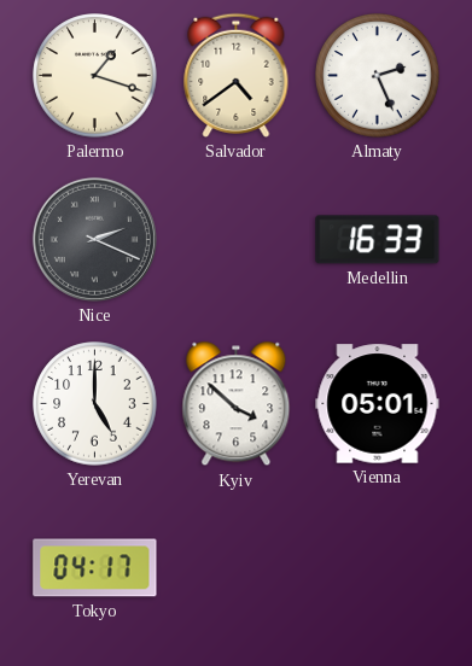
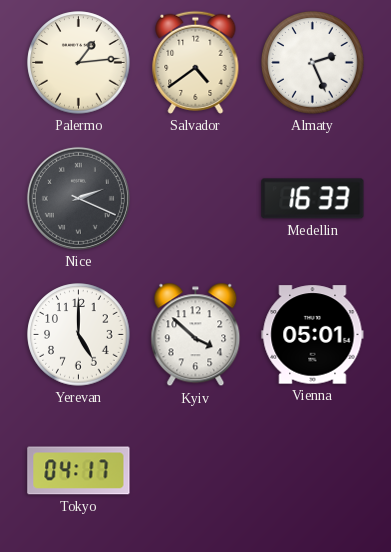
Palermo: 1:18 -> 1:14
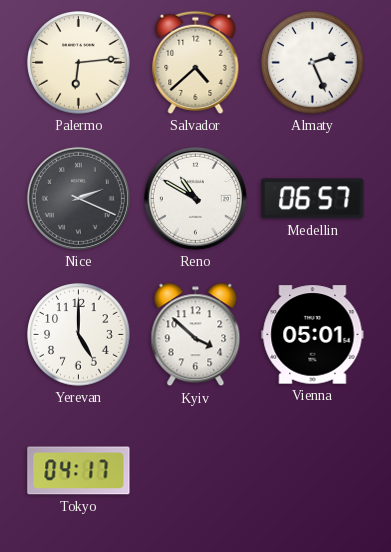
Palermo: 1:14 -> 6:14
Salvador: 4:39 -> 4:38
Reno: none -> 10:50
Medellin: 16:33 -> 06:57
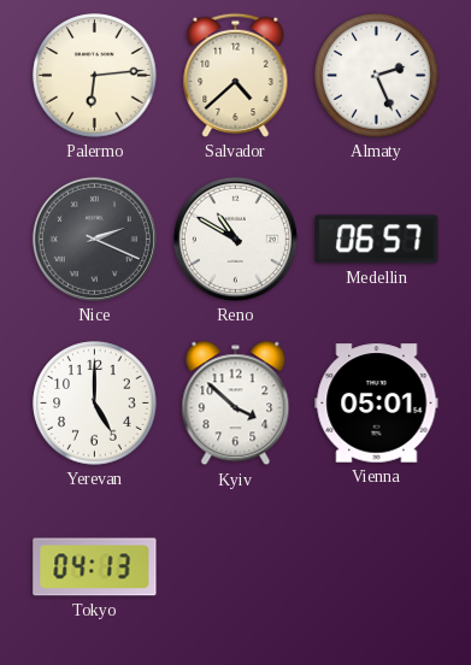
Tokyo: 04:17 -> 04:13
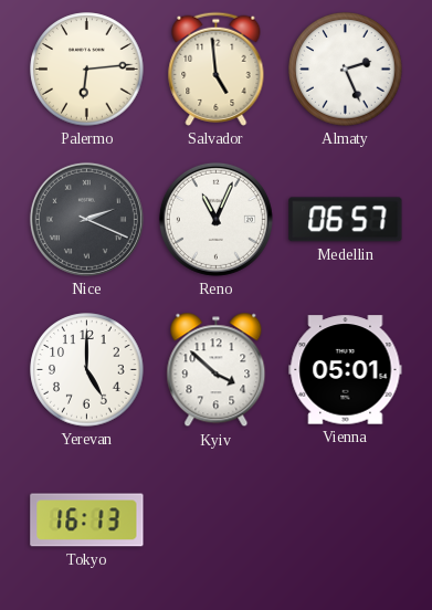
Salvador: 4:38 -> 4:59
Reno: 10:50 -> 11:04
Tokyo: 04:13 -> 16:13
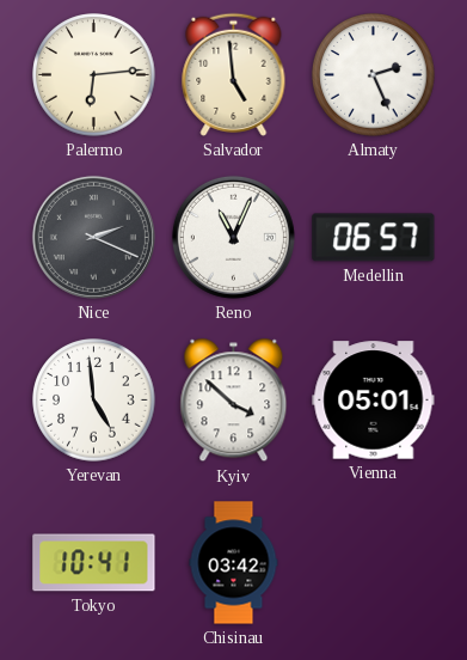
Yerevan: 5:00 -> 4:59
Tokyo: 16:13 -> 10:41
Chisinau: none -> 03:42
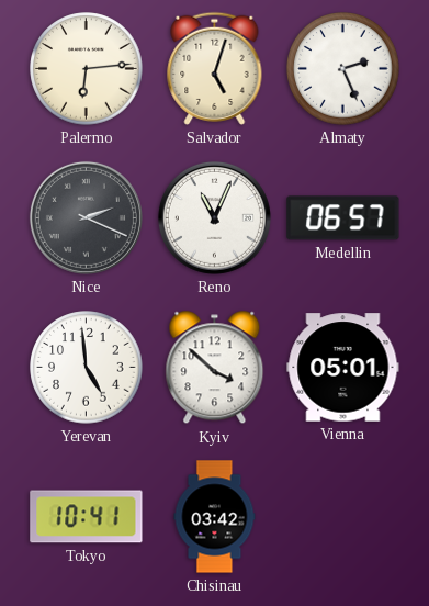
Salvador: 4:59 -> 5:03
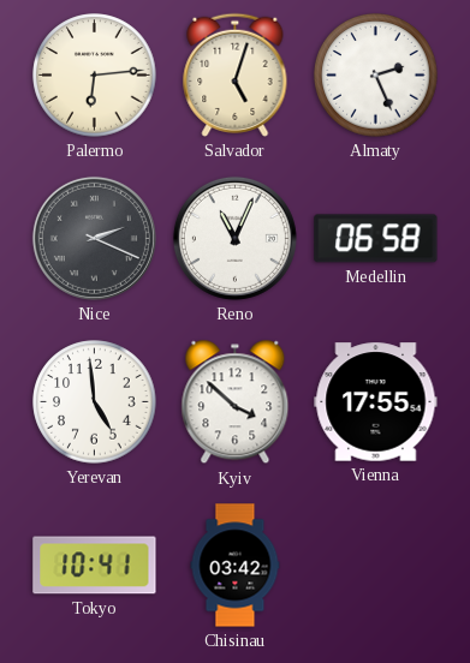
Medellin: 06:57 -> 06:58
Vienna: 05:01 -> 17:55
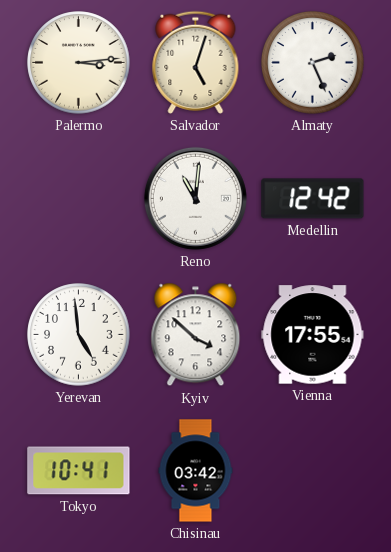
Palermo: 6:14 -> 3:14
Nice: 2:19 -> none
Reno: 11:04 -> 11:01
Medellin: 06:58 -> 12:42
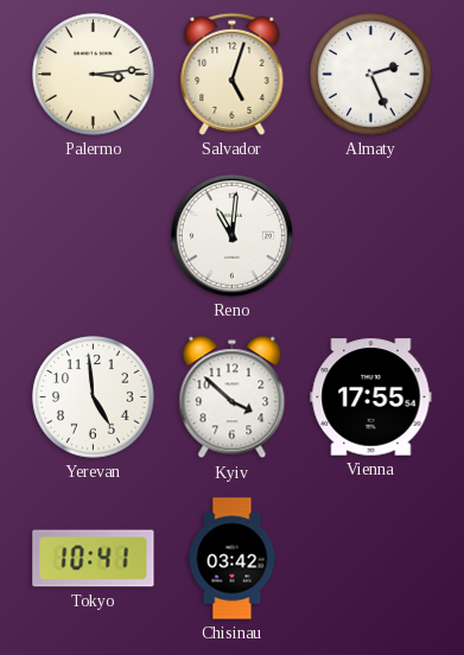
Medellin: 12:42 -> none
